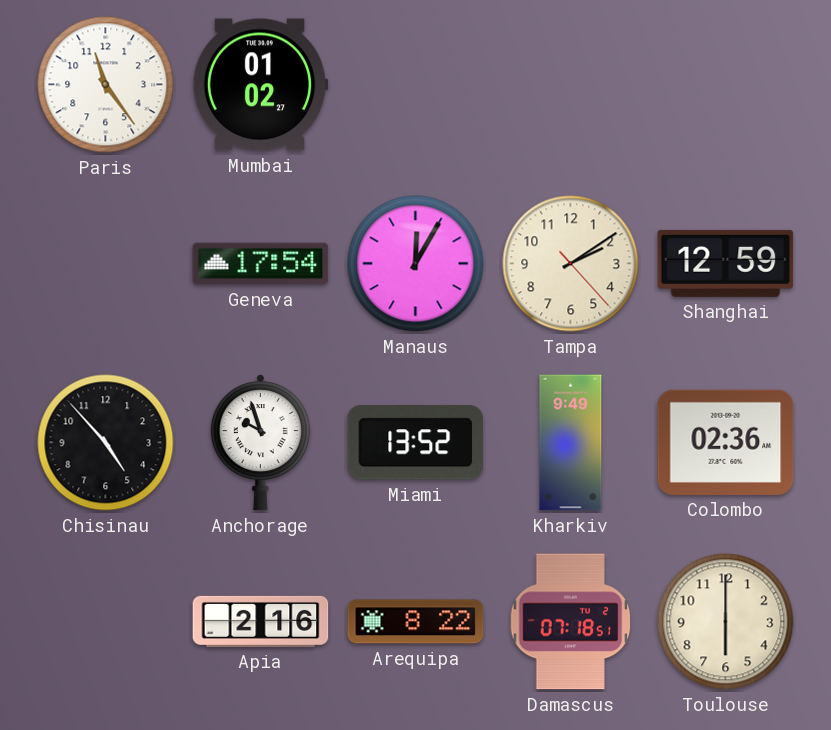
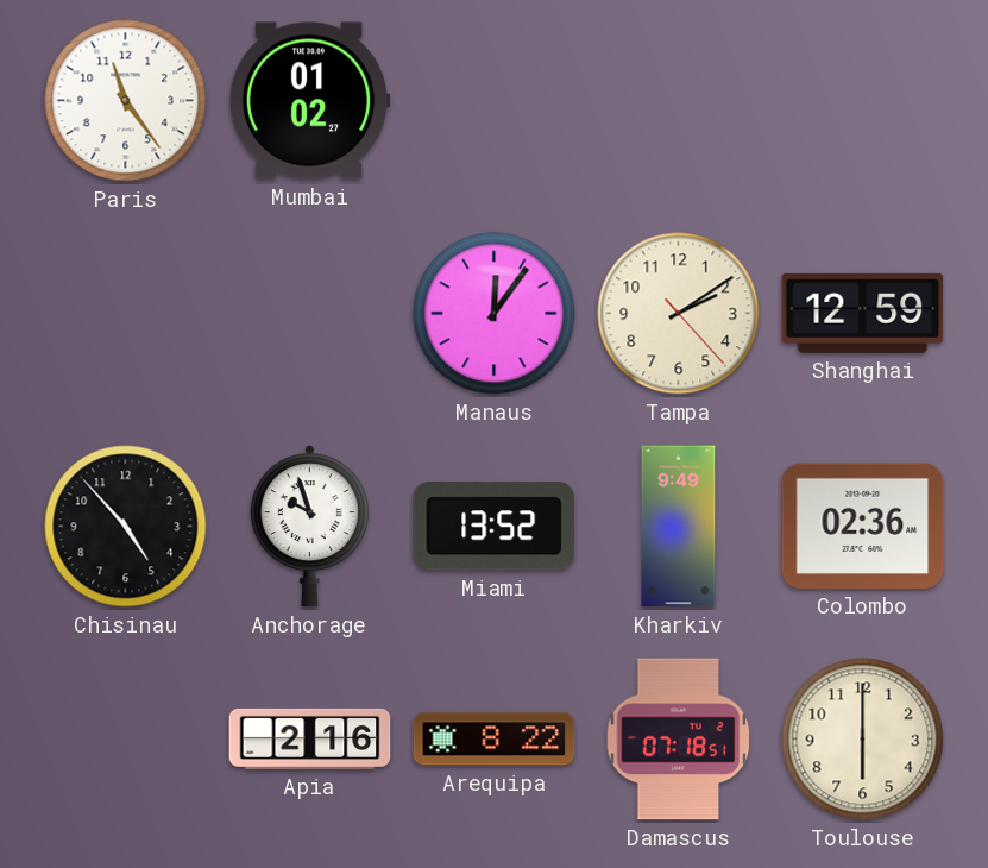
Geneva: 17:54 -> none
Manaus: 12:05 -> 12:06
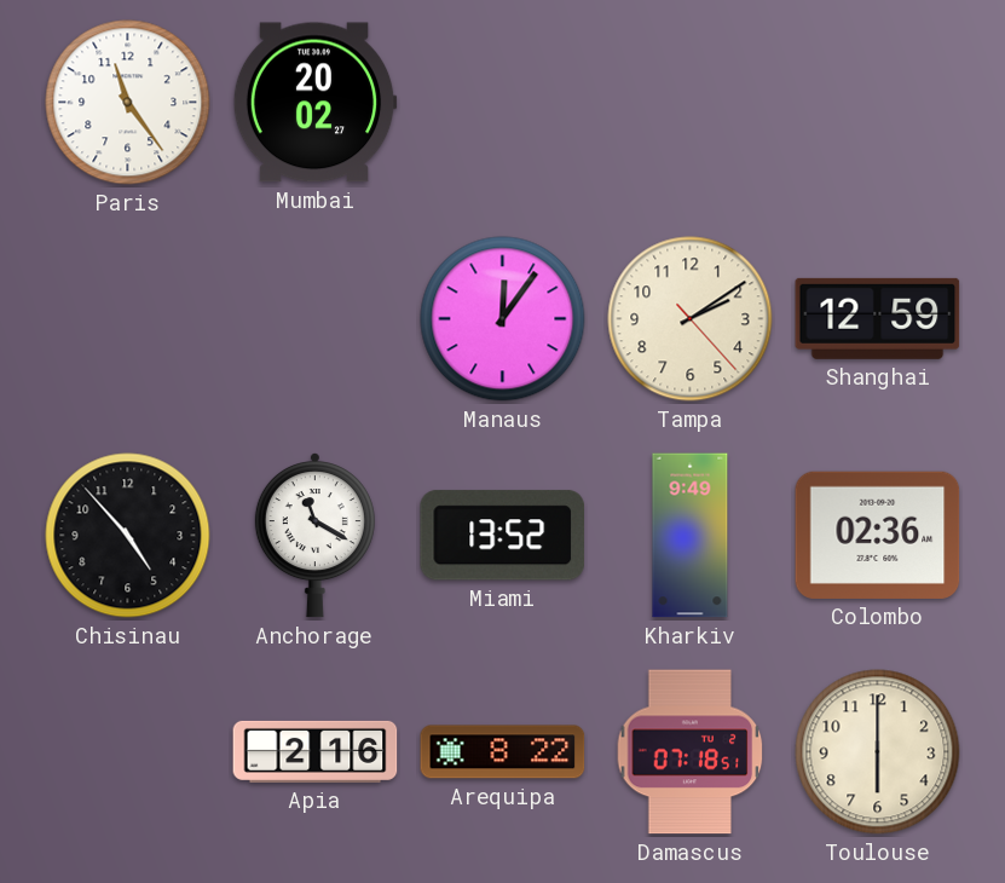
Mumbai: 01:02 -> 20:02
Anchorage: 9:57 -> 11:20
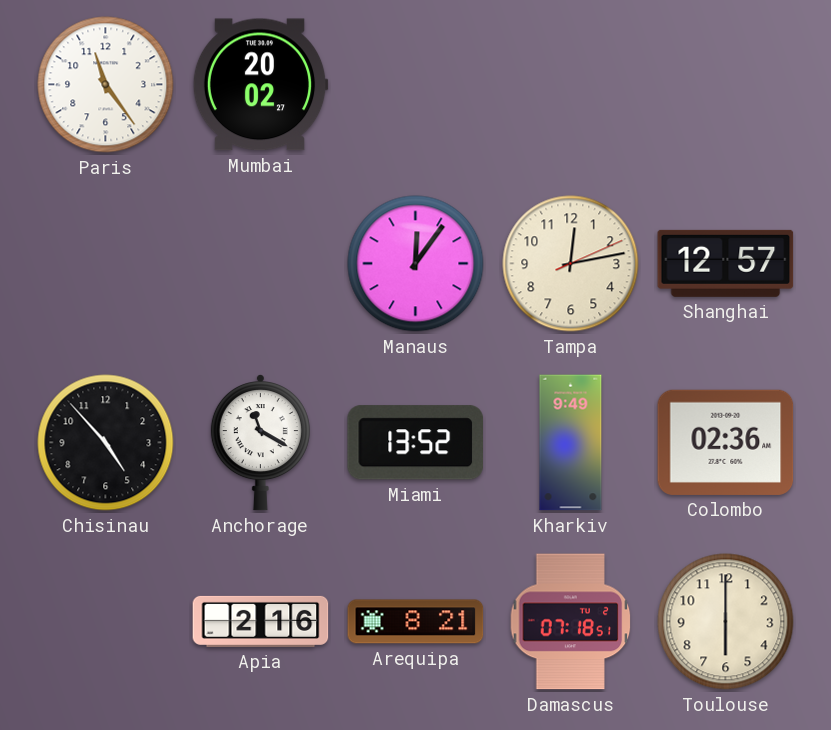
Tampa: 2:09 -> 12:13
Shanghai: 12:59 -> 12:57
Arequipa: 8:22 -> 8:21
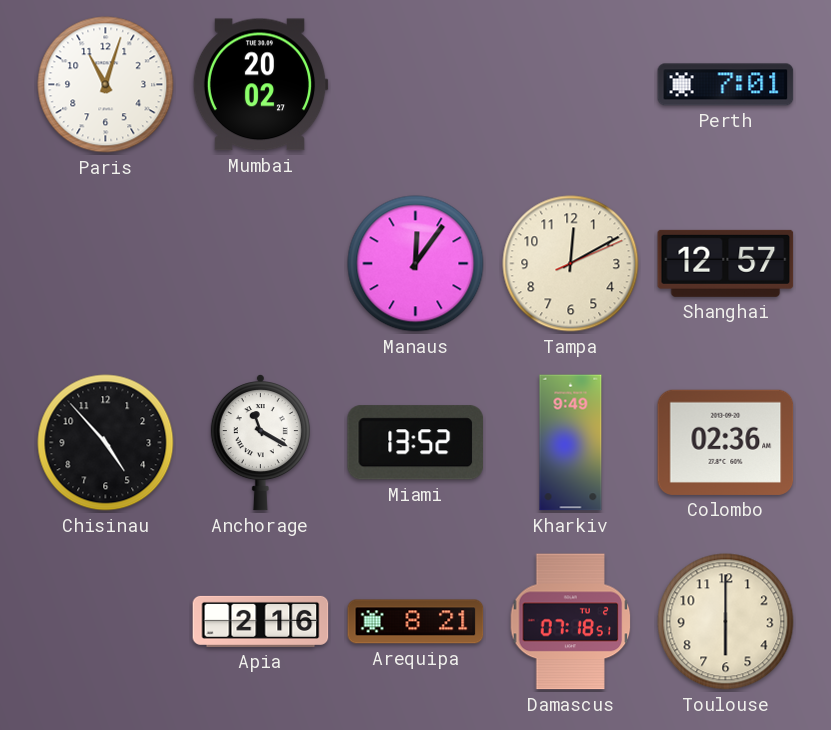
Paris: 11:24 -> 11:03
Perth: none -> 7:01
Tampa: 12:13 -> 12:10
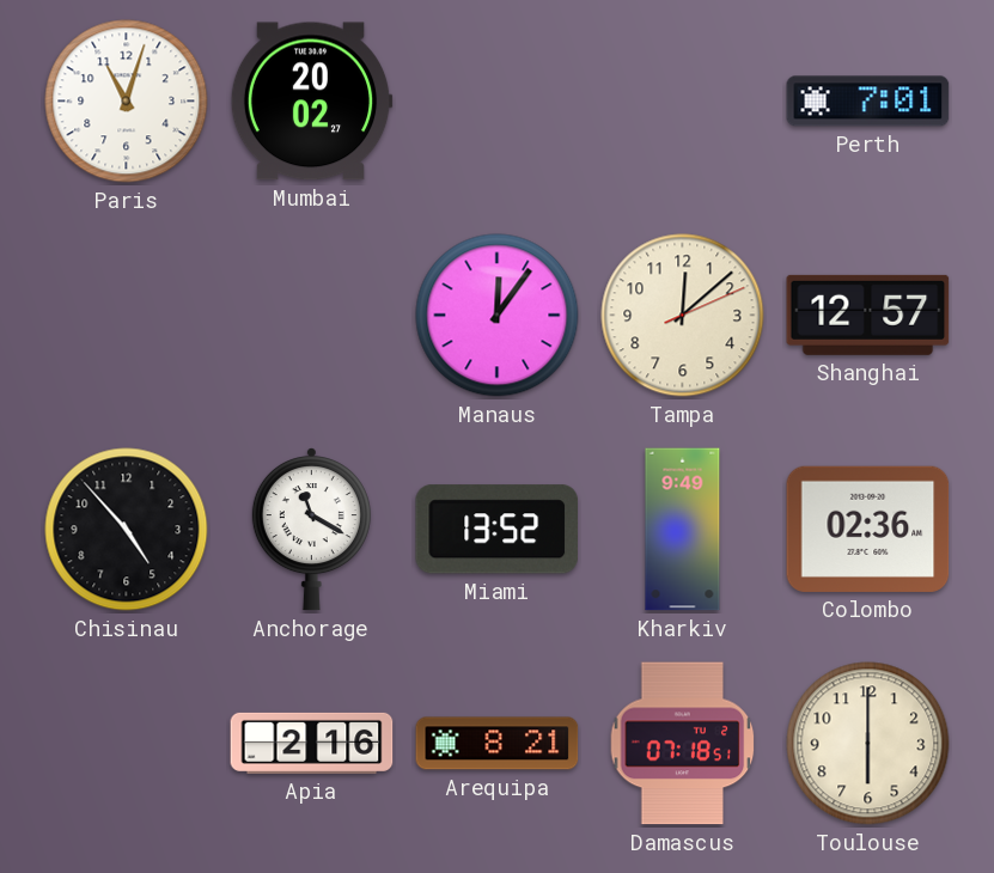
Tampa: 12:10 -> 12:08
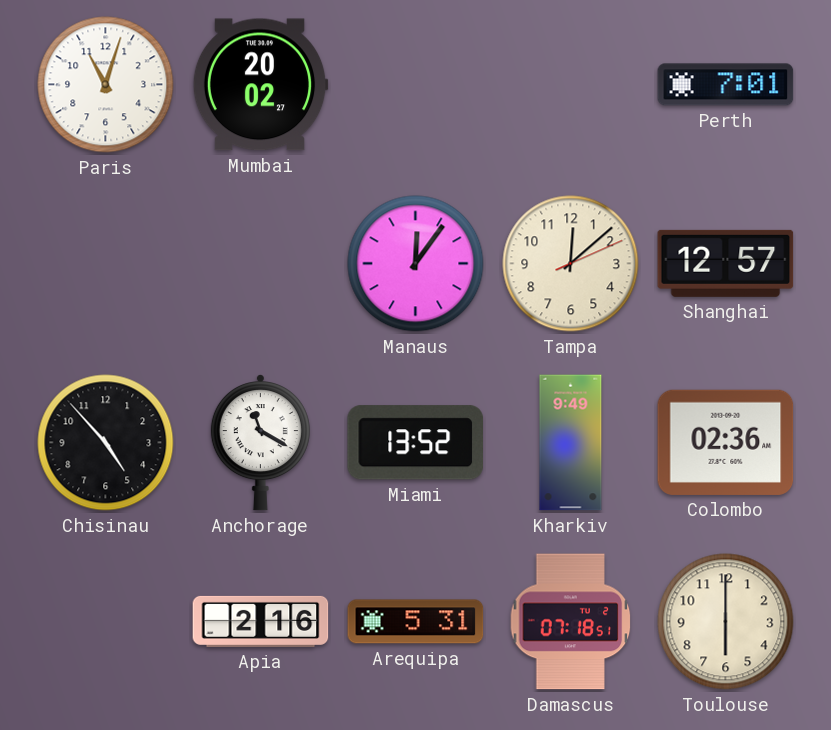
Arequipa: 8:21 -> 5:31
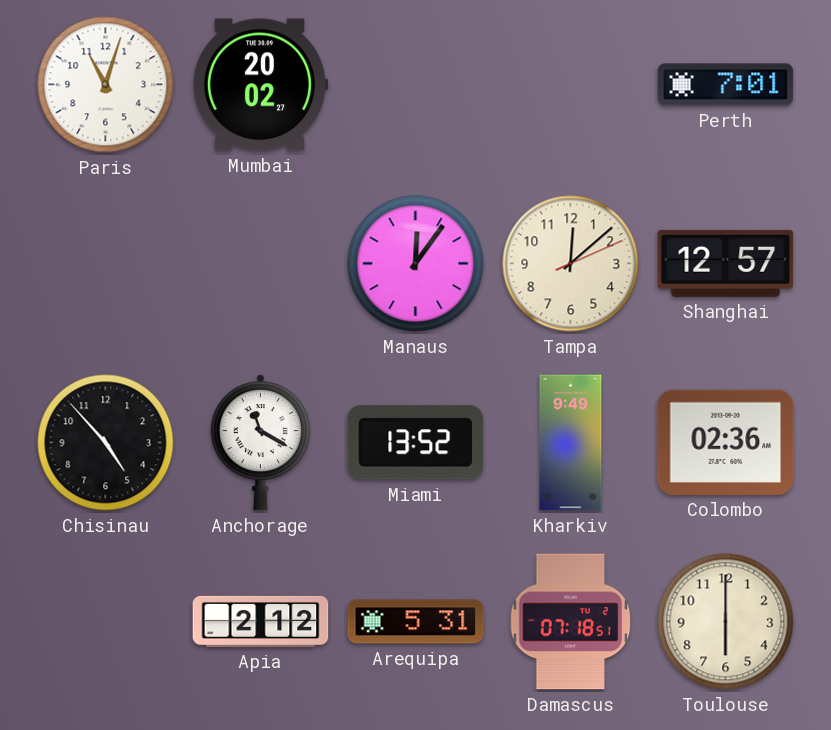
Apia: 2:16 -> 2:12
